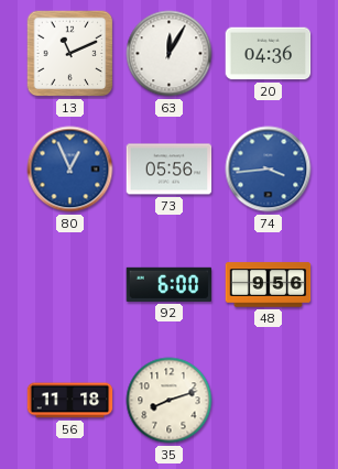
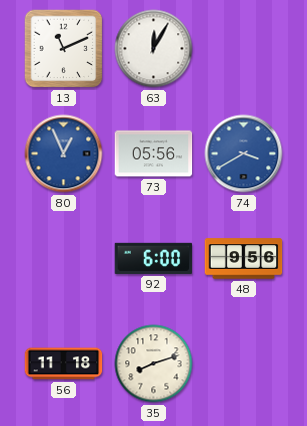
20: 04:36 -> none
74: 3:44 -> 3:40
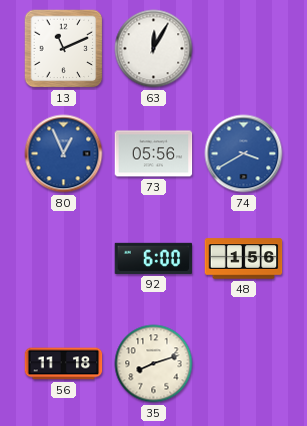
48: 9:56 -> 1:56
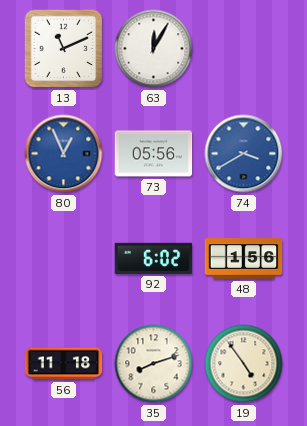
92: 6:00 -> 6:02
19: none -> 4:54
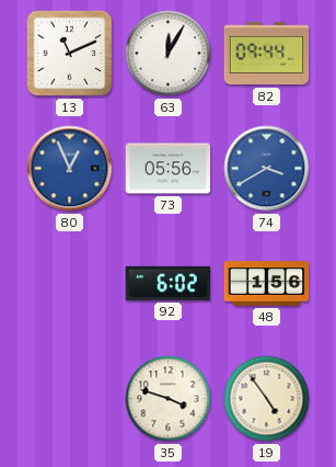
82: none -> 09:44
56: 11:18 -> none
35: 8:12 -> 3:48
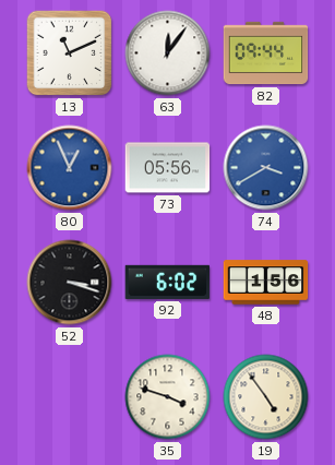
63: 12:05 -> 12:06
52: none -> 3:18
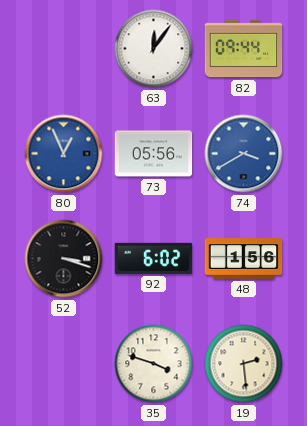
13: 11:11 -> none
19: 4:54 -> 2:29
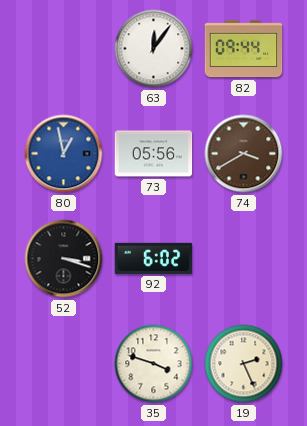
80: 12:56 -> 12:58
74 dial: blue -> brown
48: 1:56 -> none
19: 2:29 -> 2:26
